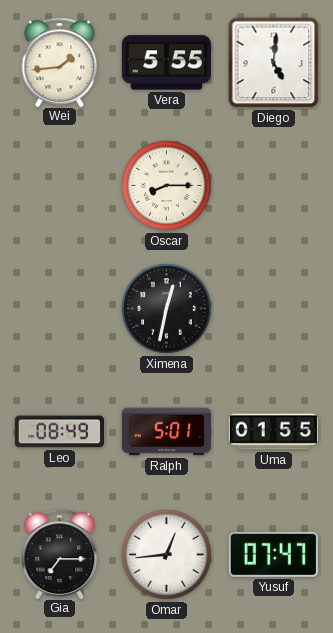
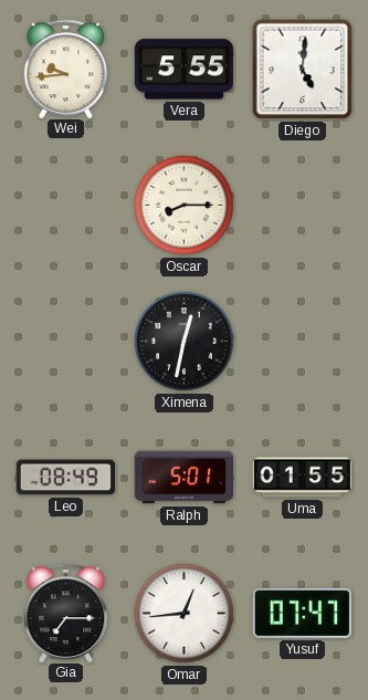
Wei: 1:44 -> 9:44
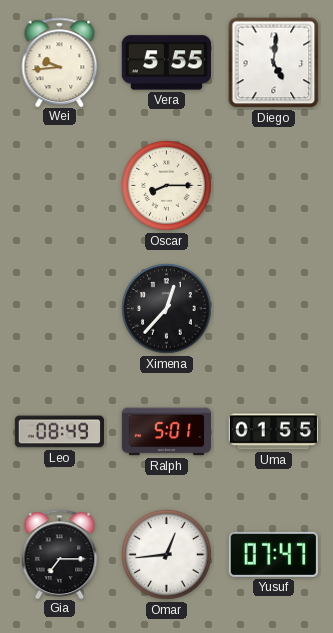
Ximena: 12:32 -> 12:37
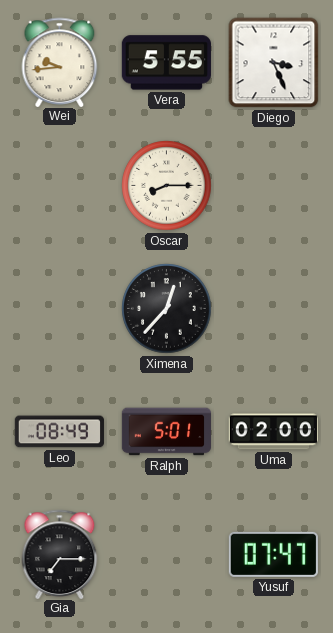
Diego: 5:01 -> 3:26
Uma: 01:55 -> 02:00
Omar: 12:44 -> none
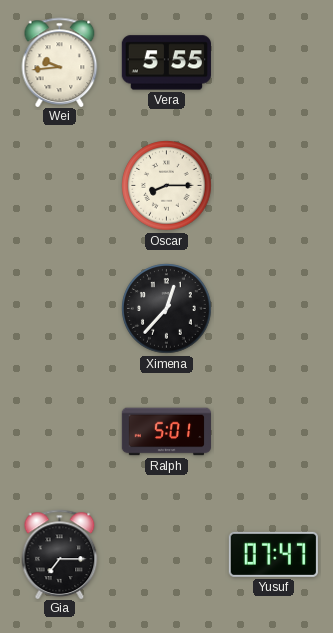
Diego: 3:26 -> none
Leo: 08:49 -> none
Uma: 02:00 -> none
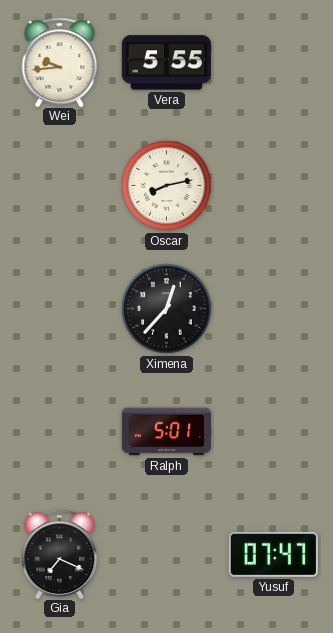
Oscar: 8:15 -> 8:13
Gia: 7:15 -> 7:19
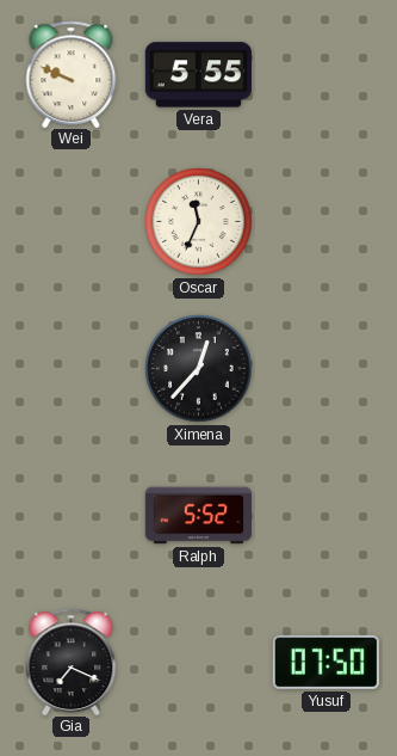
Wei: 9:44 -> 9:49
Oscar: 8:13 -> 11:34
Ralph: 5:01 -> 5:52
Yusuf: 07:47 -> 07:50
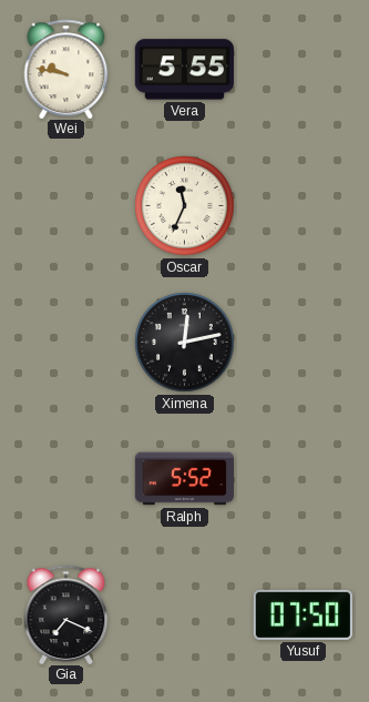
Wei: 9:49 -> 9:47
Ximena: 12:37 -> 12:13
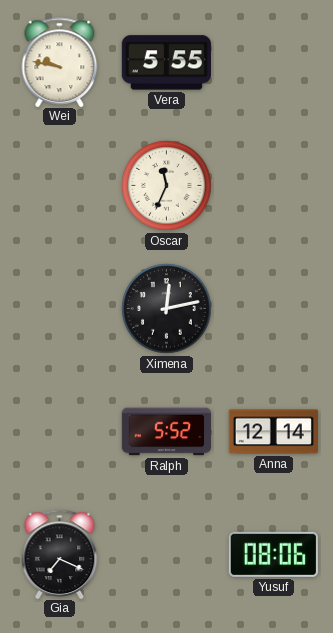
Anna: none -> 12:14
Yusuf: 07:50 -> 08:06
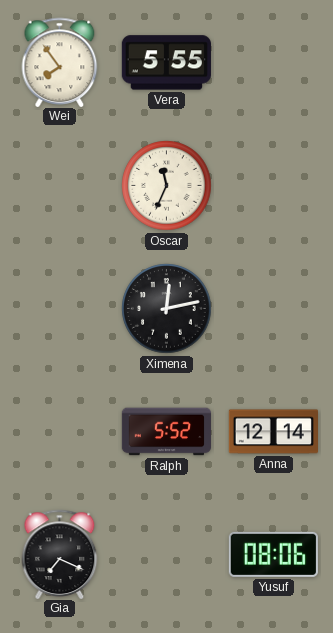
Wei: 9:47 -> 7:54
